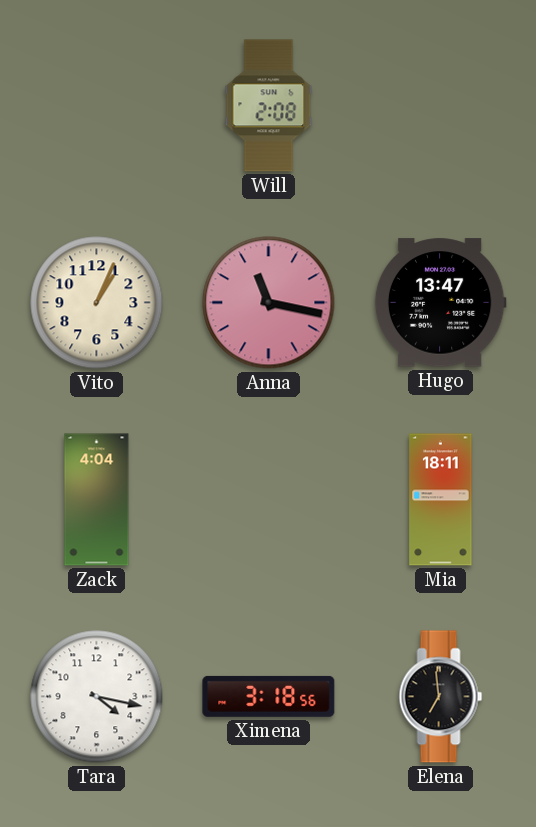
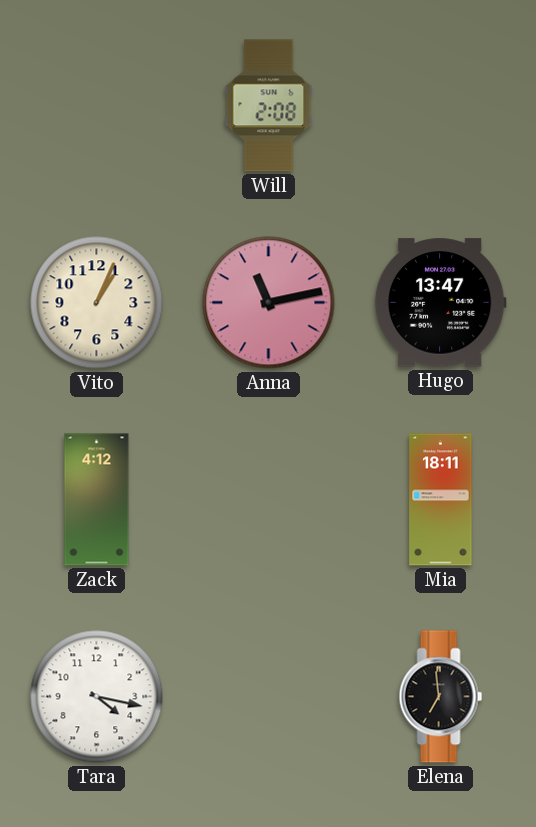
Anna: 11:17 -> 11:13
Zack: 4:04 -> 4:12
Ximena: 3:18 -> none
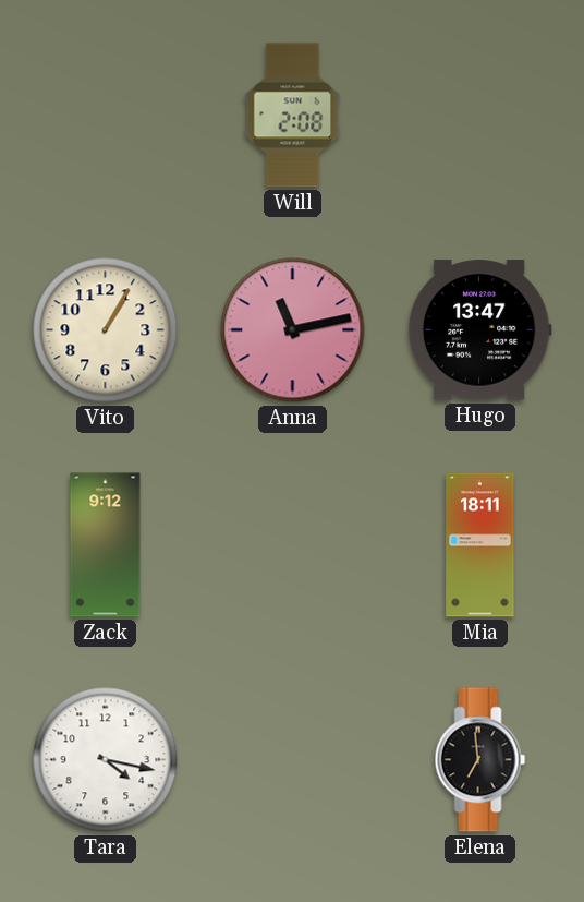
Vito: 1:04 -> 1:05
Zack: 4:12 -> 9:12
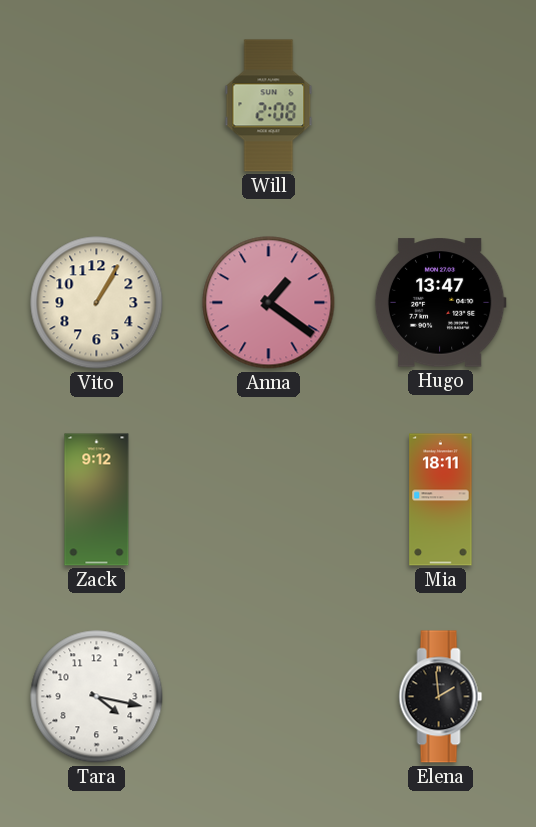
Anna: 11:13 -> 1:21
Elena: 6:59 -> 1:59
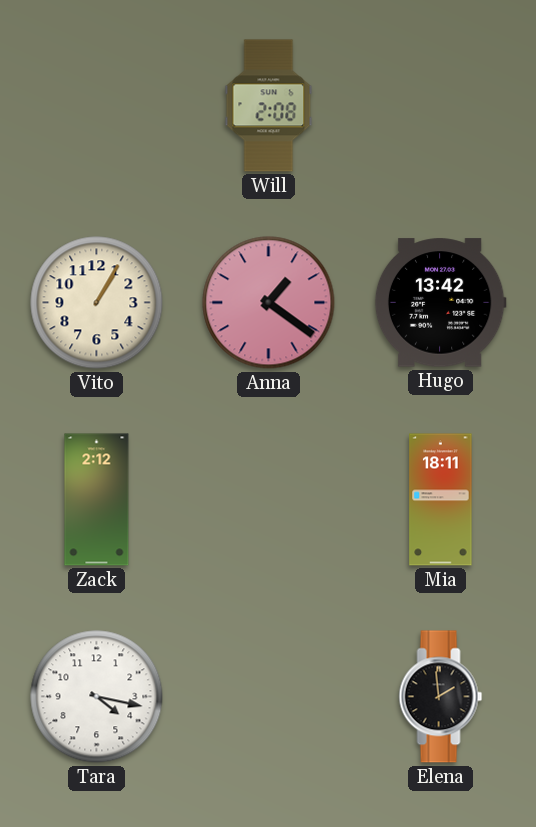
Hugo: 13:47 -> 13:42
Zack: 9:12 -> 2:12
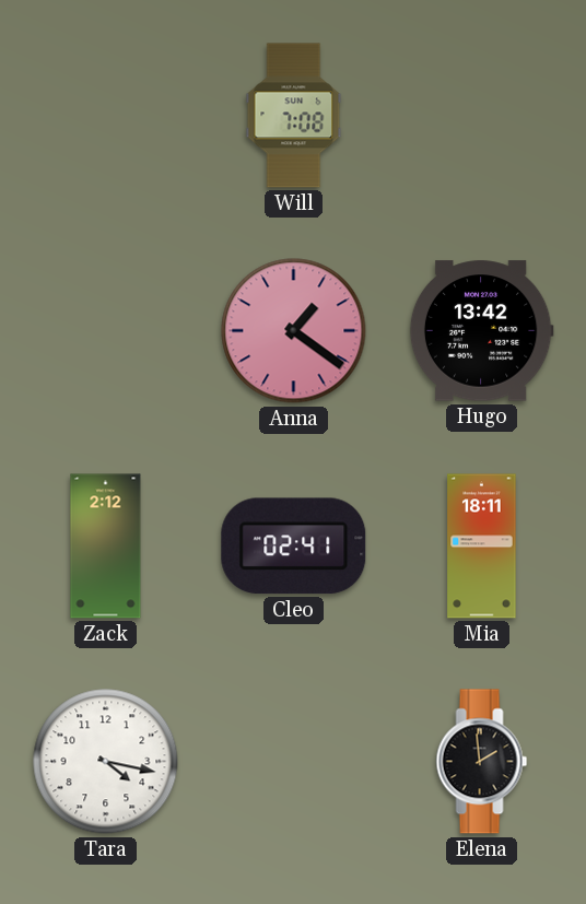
Will: 2:08 -> 7:08
Vito: 1:05 -> none
Cleo: none -> 02:41
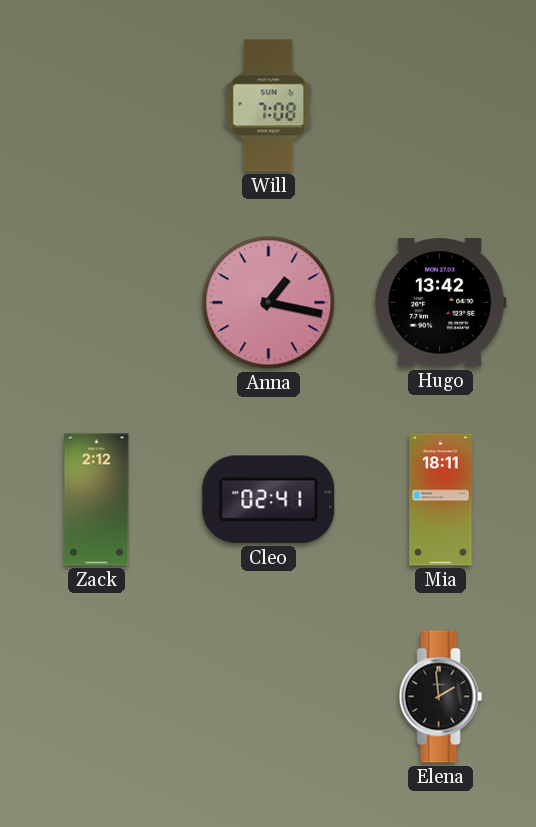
Anna: 1:21 -> 1:17
Tara: 4:17 -> none
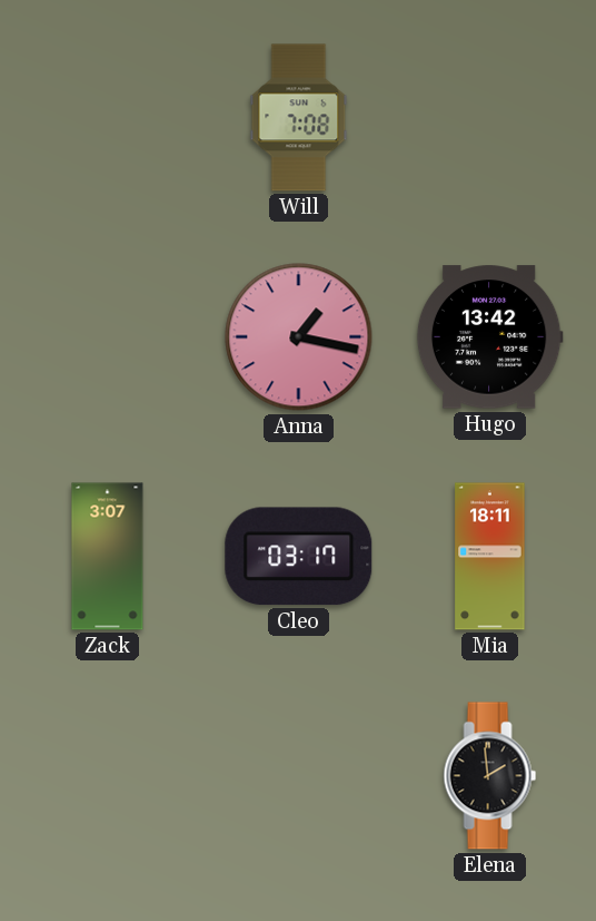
Zack: 2:12 -> 3:07
Cleo: 02:41 -> 03:17
